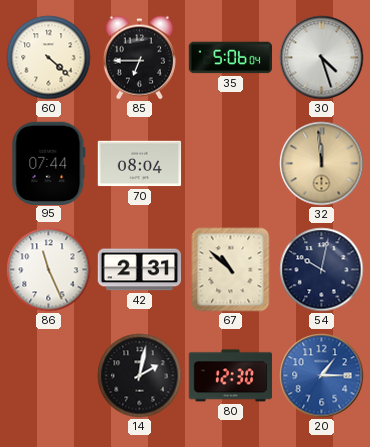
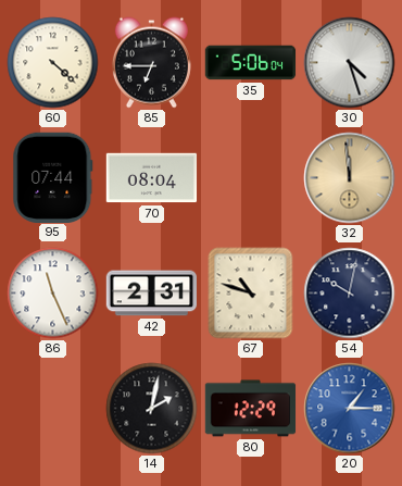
67: 10:52 -> 10:48
80: 12:30 -> 12:29
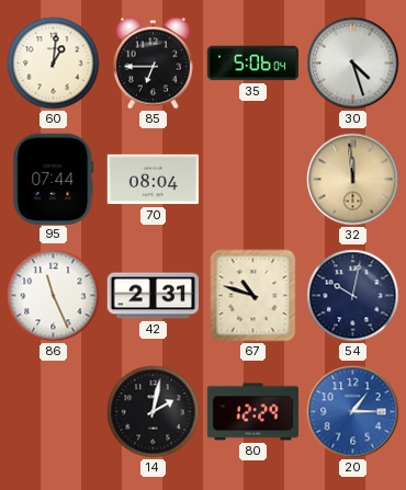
60: 4:22 -> 1:01
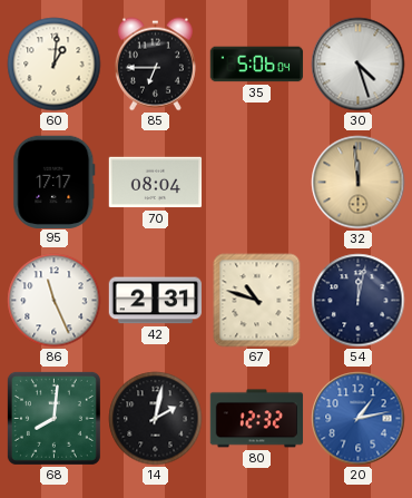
95: 07:44 -> 17:17
54: 10:02 -> 12:02
68: none -> 8:01
80: 12:29 -> 12:32
20: 1:15 -> 1:13
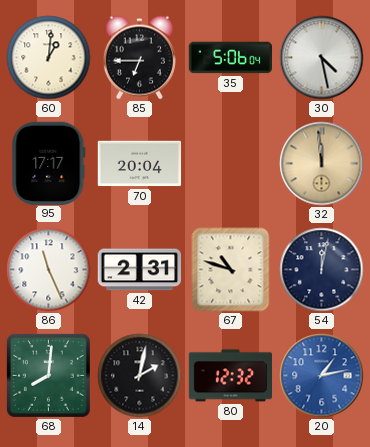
30: 4:27 -> 4:28
70: 08:04 -> 20:04
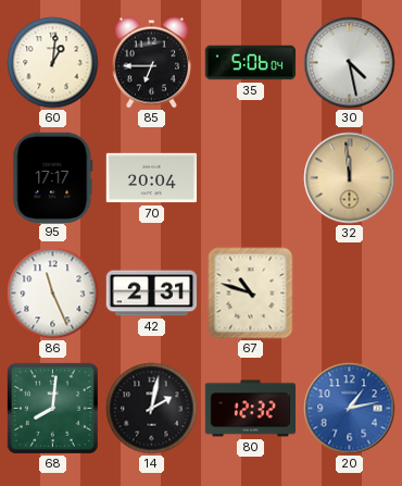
54: 12:02 -> none
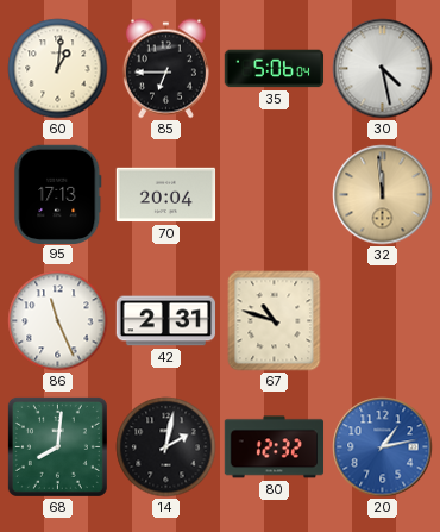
95: 17:17 -> 17:13
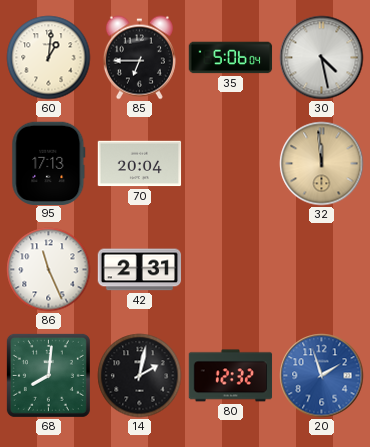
67: 10:48 -> none
20: 1:13 -> 1:57
